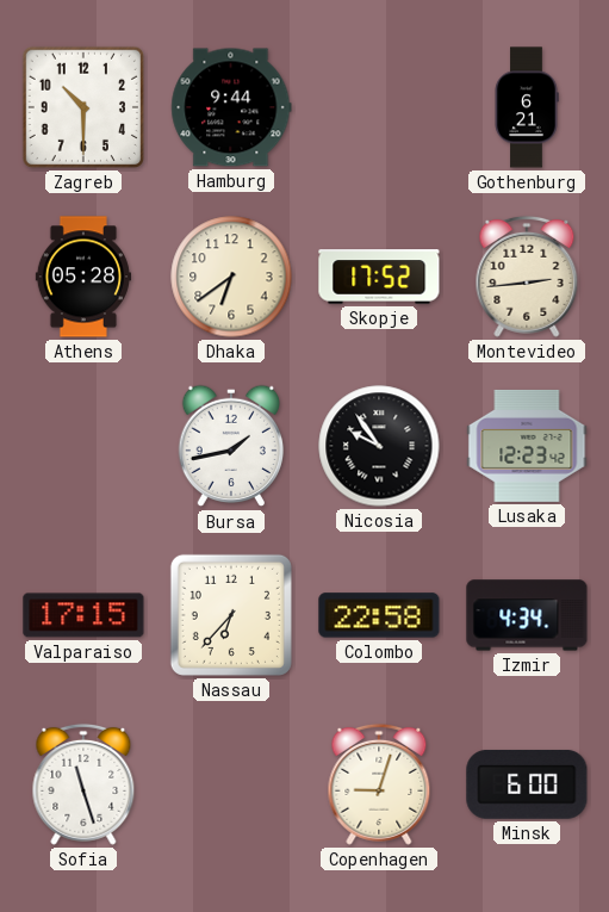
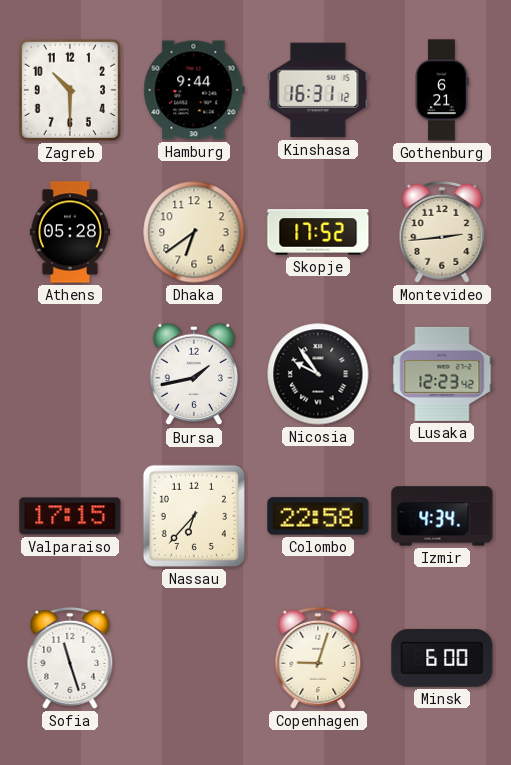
Kinshasa: none -> 16:31
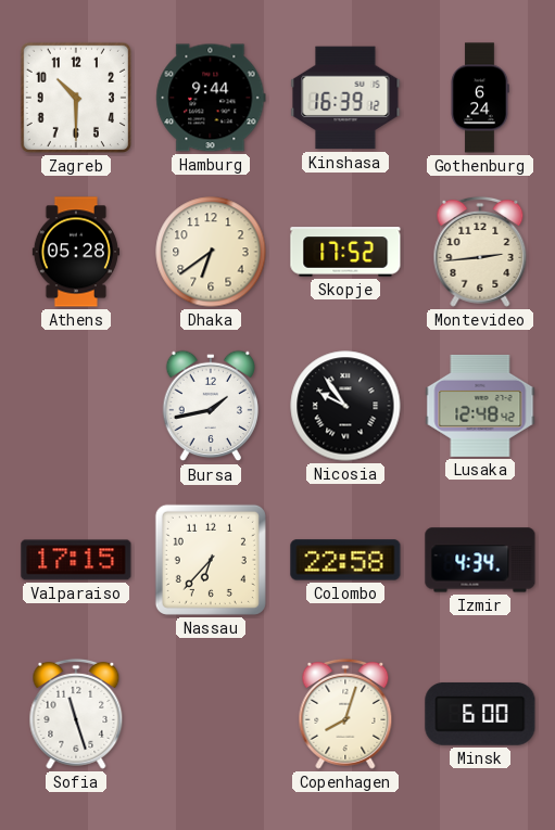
Kinshasa: 16:31 -> 16:39
Gothenburg: 6:21 -> 6:24
Lusaka: 12:23 -> 12:48
Copenhagen: 9:03 -> 8:03
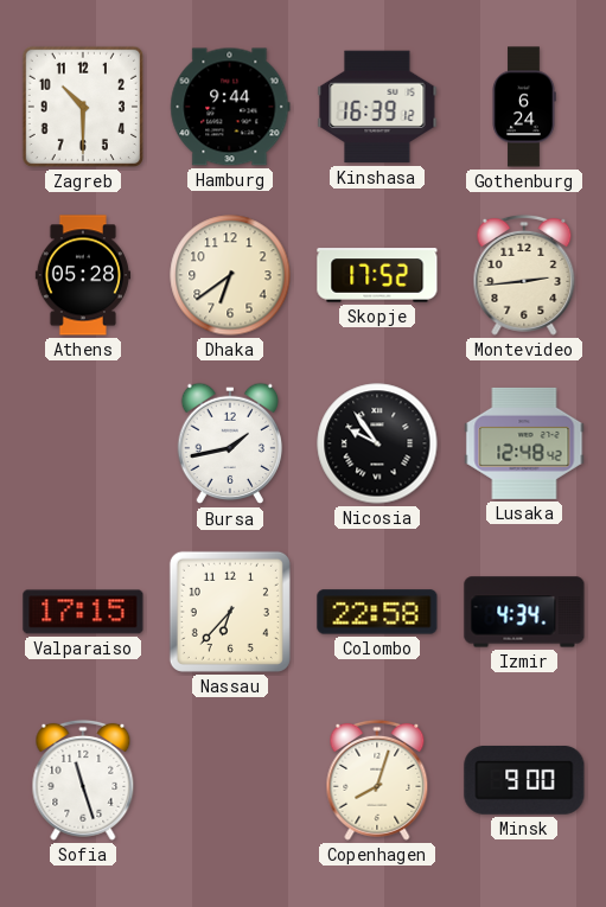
Minsk: 6:00 -> 9:00
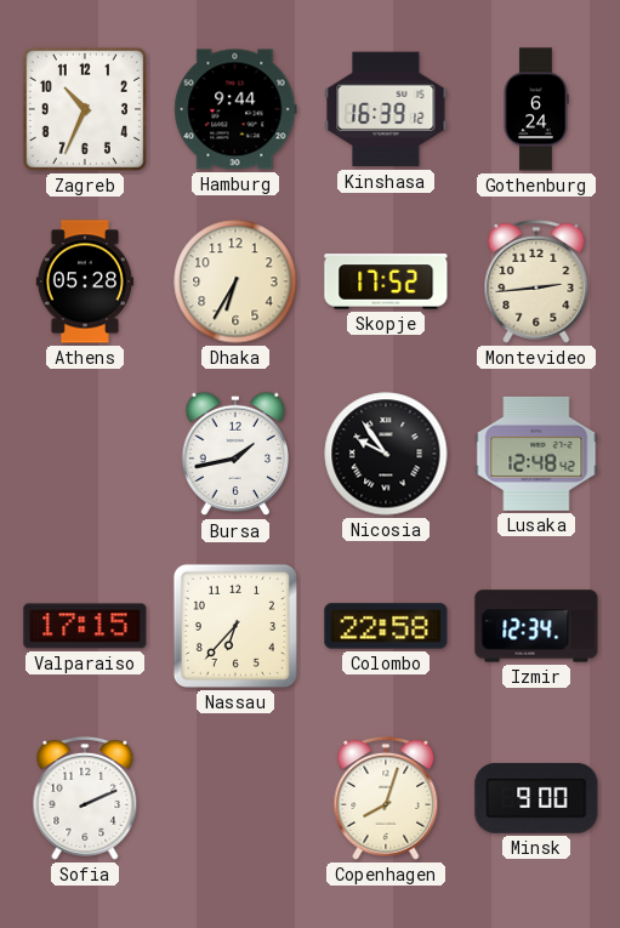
Zagreb: 10:30 -> 10:34
Dhaka: 6:39 -> 6:35
Izmir: 4:34 -> 12:34
Sofia: 11:27 -> 2:11
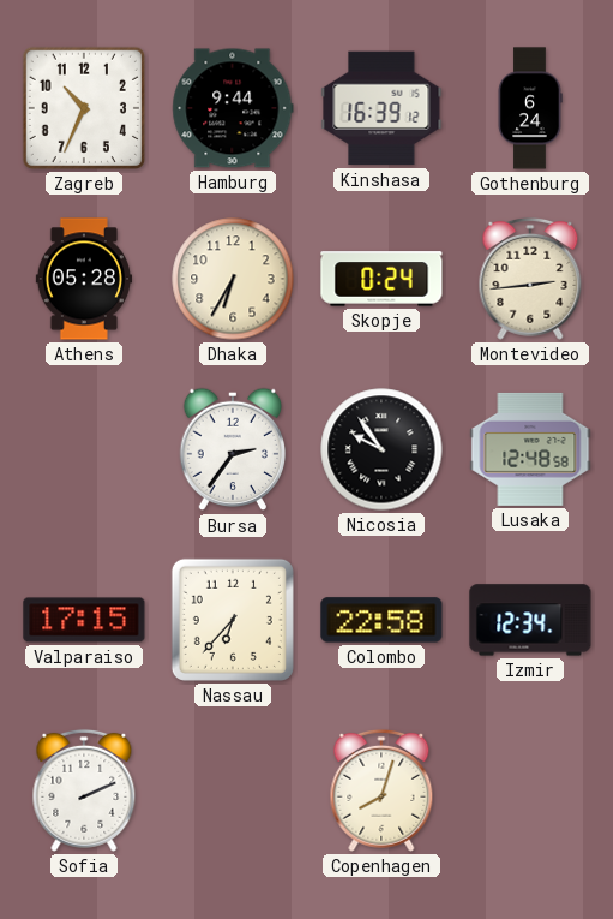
Skopje: 17:52 -> 0:24
Bursa: 1:43 -> 2:36
Lusaka: 12:48:42 -> 12:48:58
Minsk: 9:00 -> none
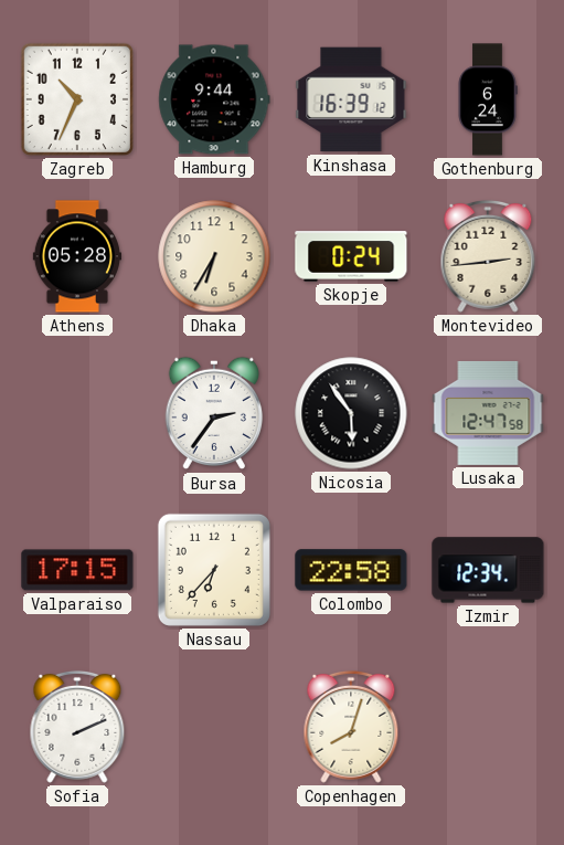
Nicosia: 9:54 -> 5:54
Lusaka: 12:48 -> 12:47
